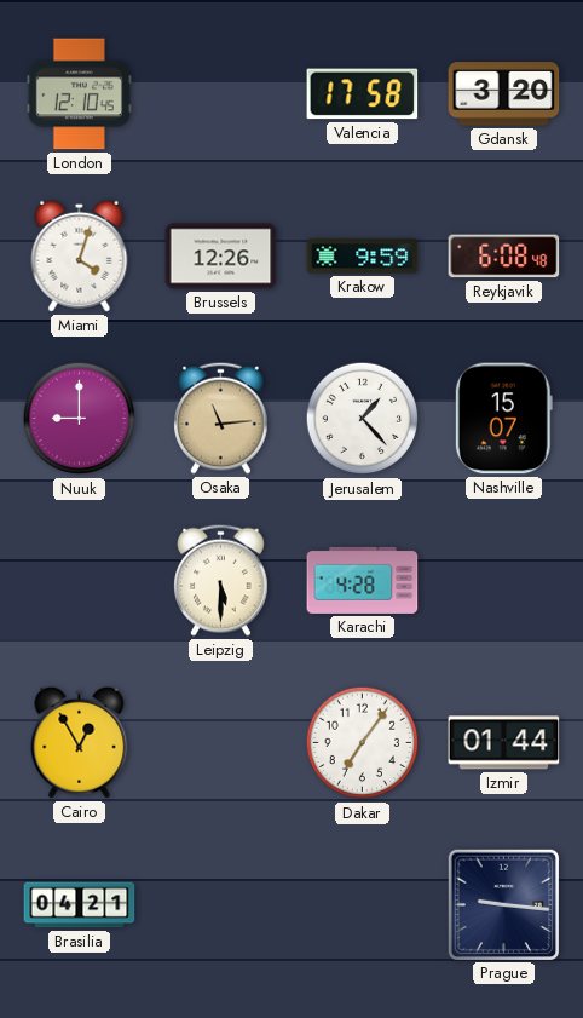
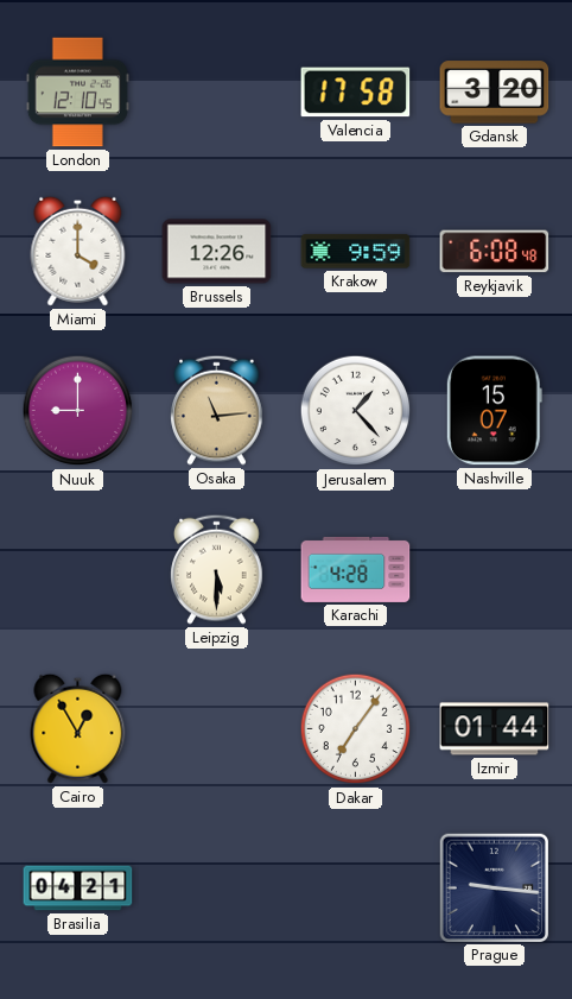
Miami: 4:03 -> 4:00
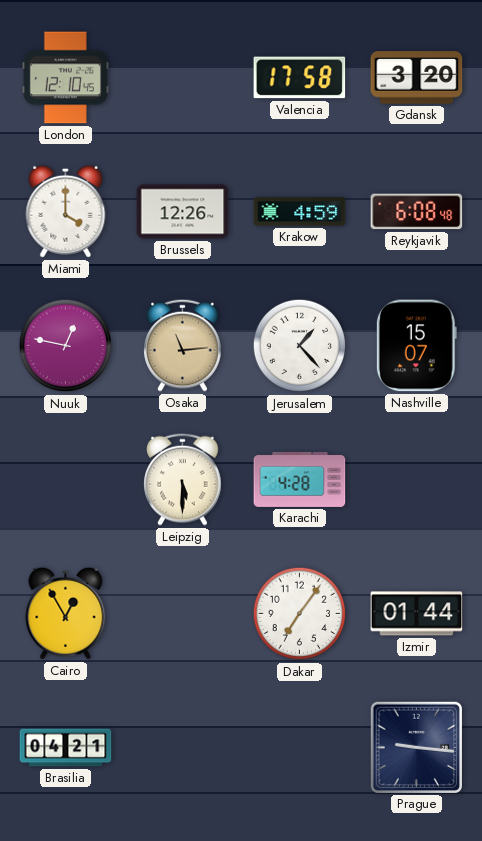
Krakow: 9:59 -> 4:59
Nuuk: 9:00 -> 12:47
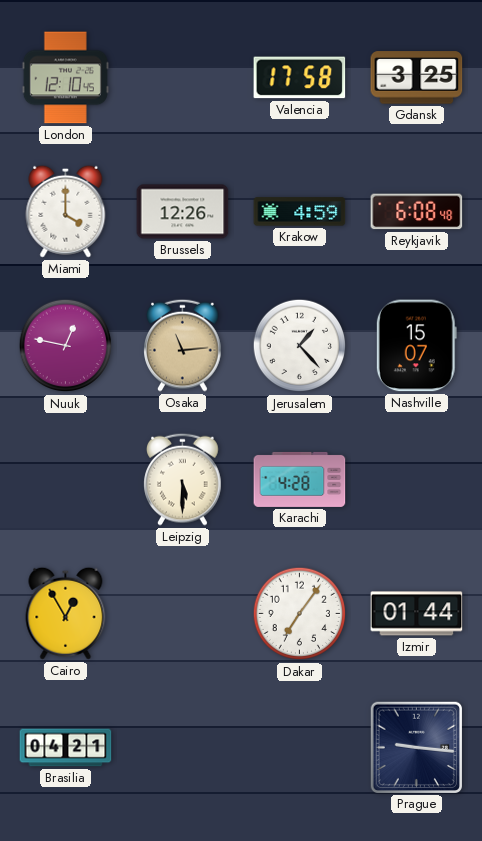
Gdansk: 3:20 -> 3:25
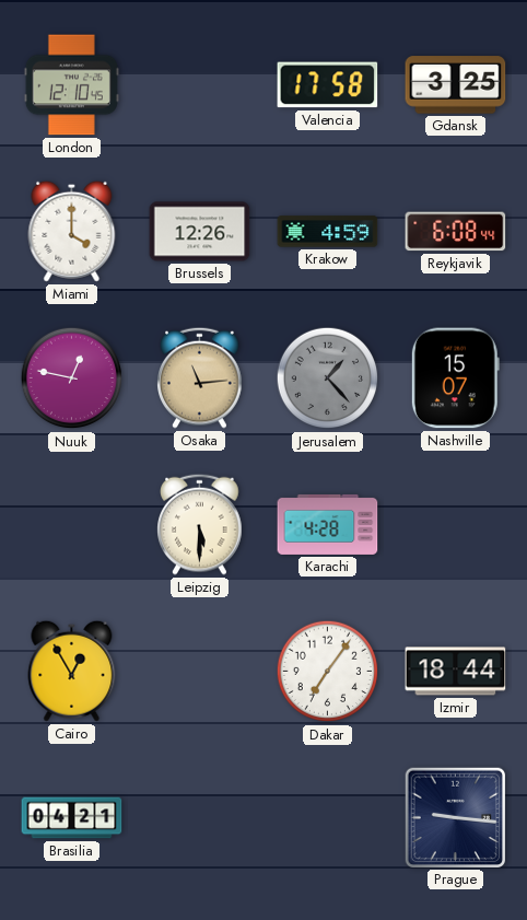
Reykjavik: 6:08:48 -> 6:08:44
Jerusalem dial: white -> grey
Izmir: 01:44 -> 18:44
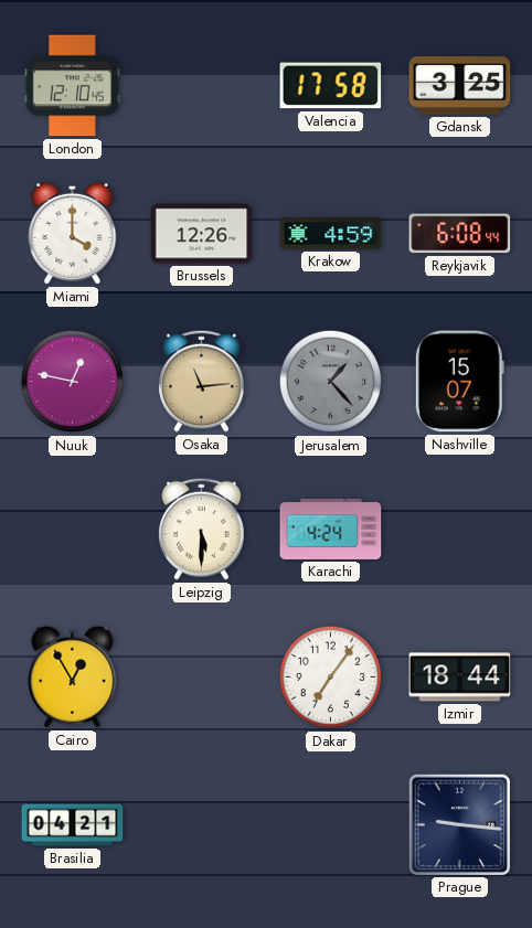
Karachi: 4:28 -> 4:24
